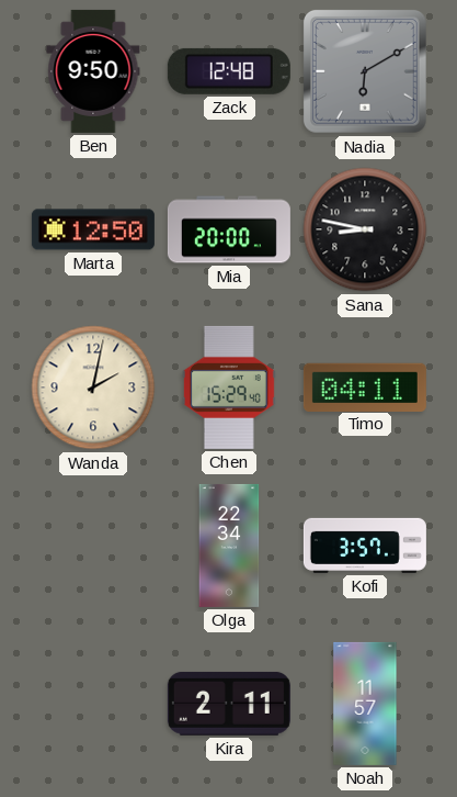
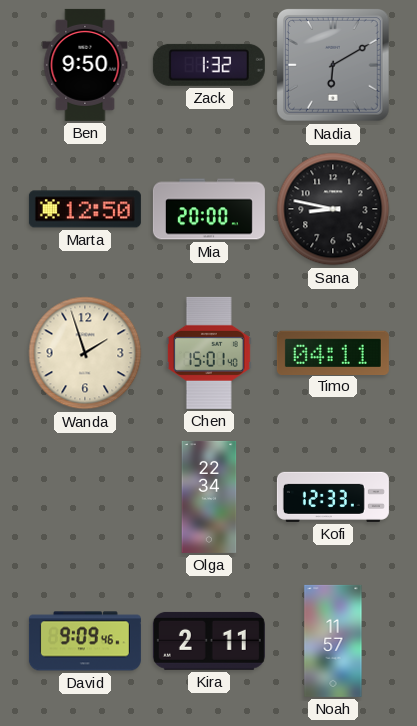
Zack: 12:48 -> 1:32
Wanda: 2:02 -> 1:57
Chen: 15:29 -> 15:01
Kofi: 3:57 -> 12:33
David: none -> 9:09
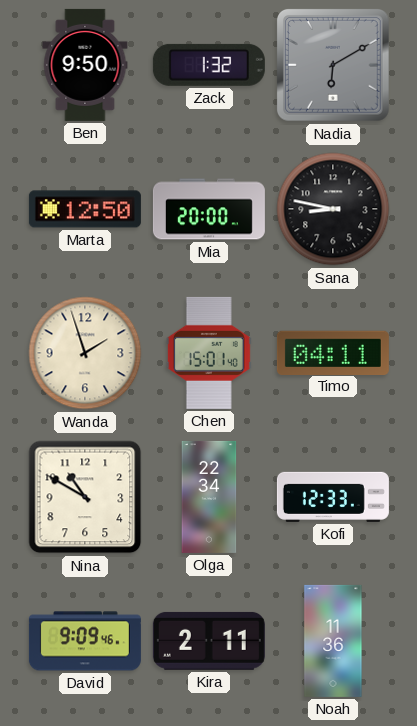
Nina: none -> 10:50
Noah: 11:57 -> 11:36
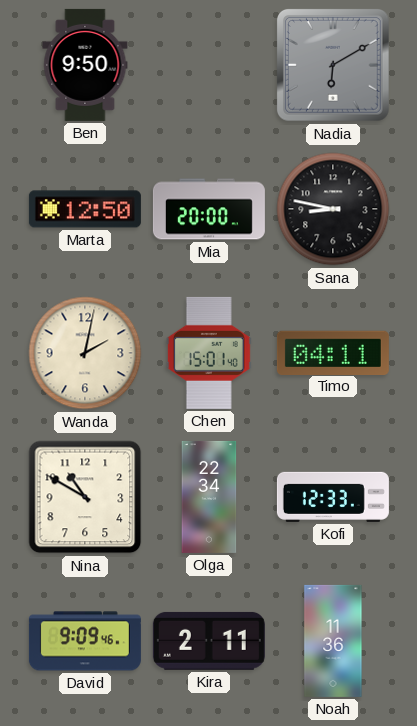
Zack: 1:32 -> none
Wanda: 1:57 -> 2:02
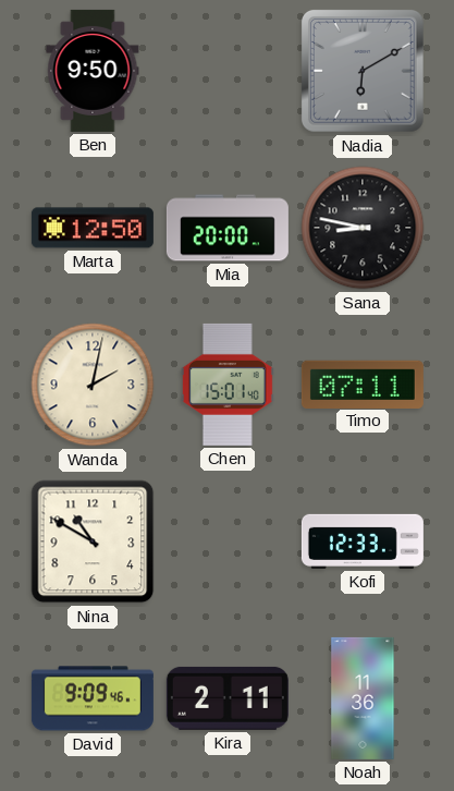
Timo: 04:11 -> 07:11
Olga: 22:34 -> none
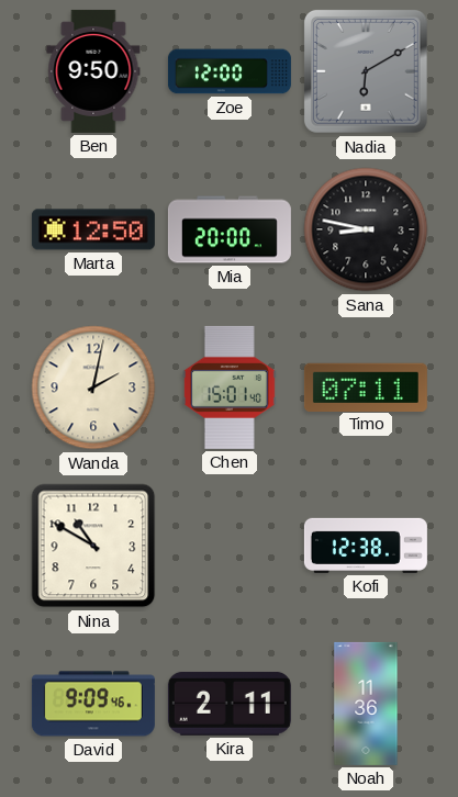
Zoe: none -> 12:00
Kofi: 12:33 -> 12:38
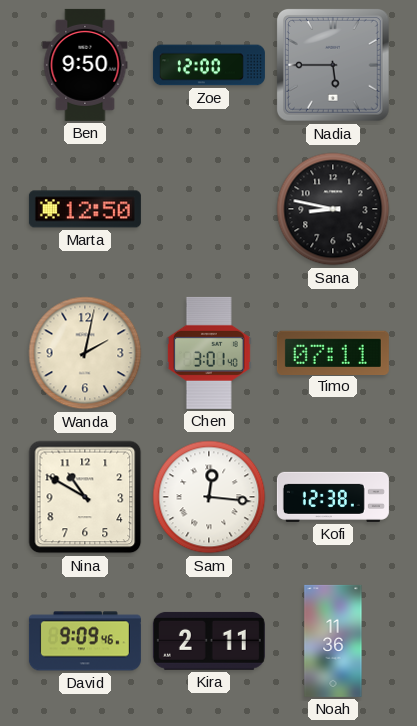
Nadia: 6:10 -> 5:45
Mia: 20:00 -> none
Chen: 15:01 -> 3:01
Sam: none -> 12:16
